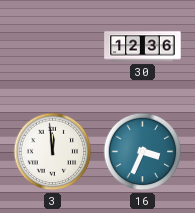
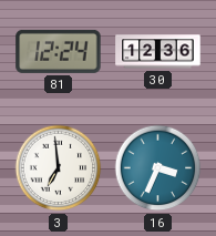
81: none -> 12:24
3: 11:59 -> 6:59
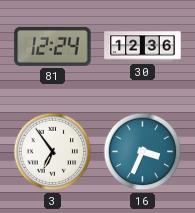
3: 6:59 -> 6:54
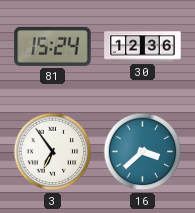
81: 12:24 -> 15:24
16: 3:34 -> 3:38
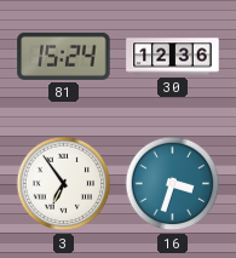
16: 3:38 -> 3:33
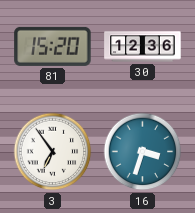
81: 15:24 -> 15:20
